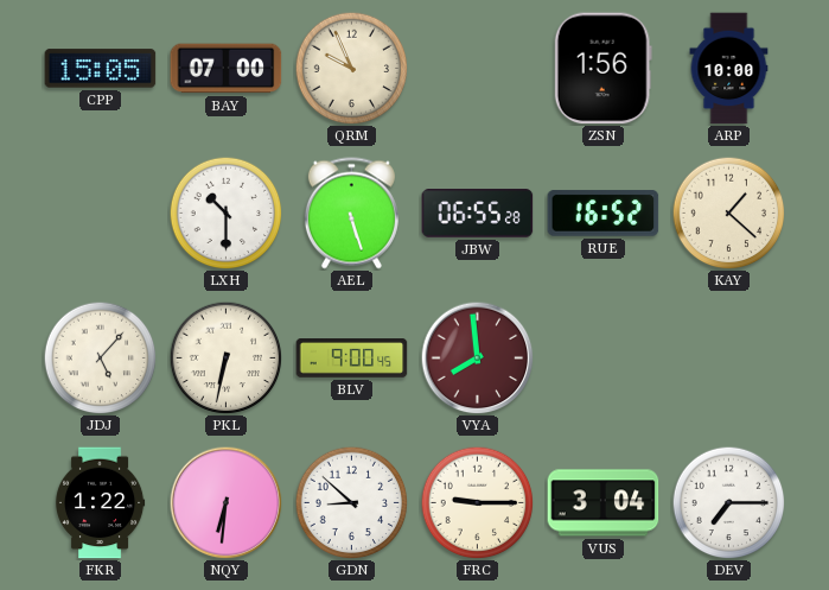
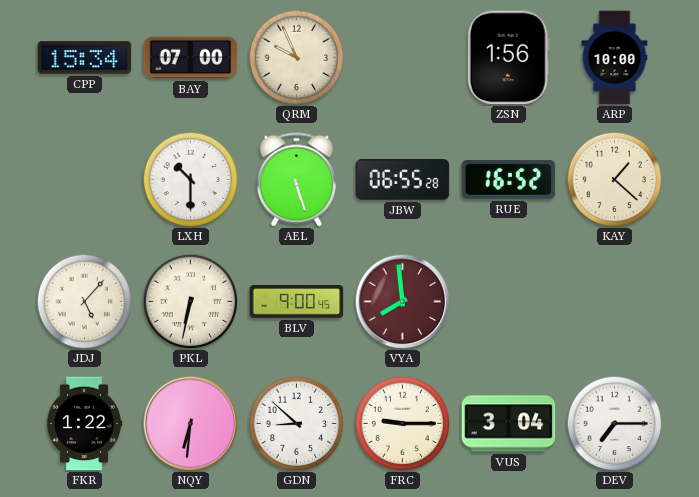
CPP: 15:05 -> 15:34
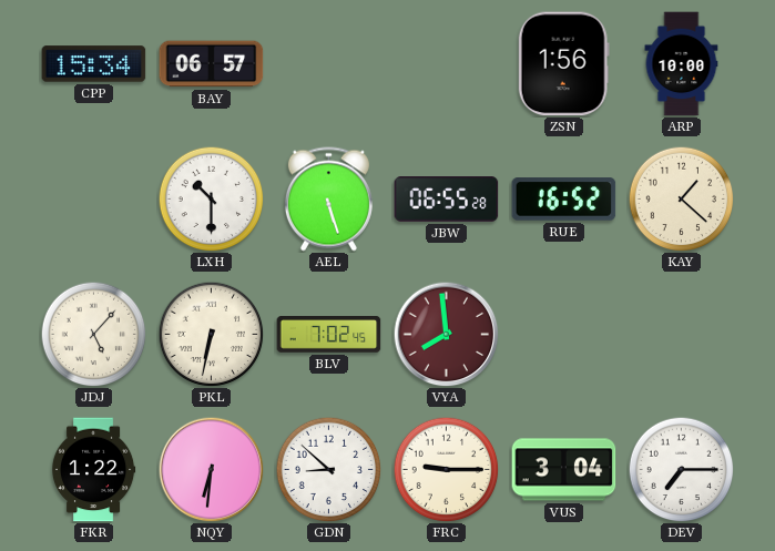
BAY: 07:00 -> 06:57
QRM: 9:56 -> none
BLV: 9:00 -> 7:02
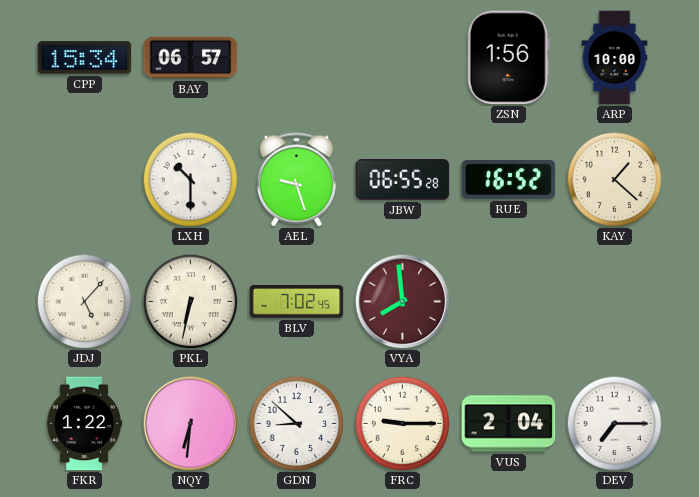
AEL: 5:27 -> 9:27
VUS: 3:04 -> 2:04
